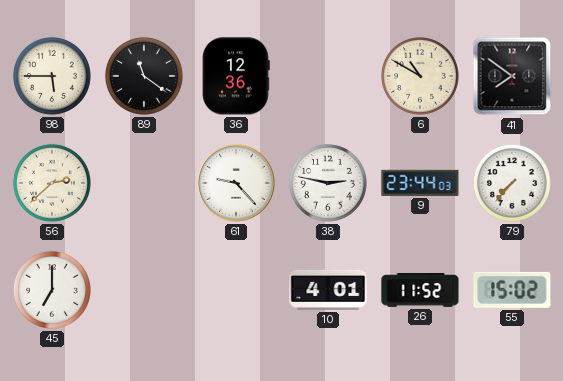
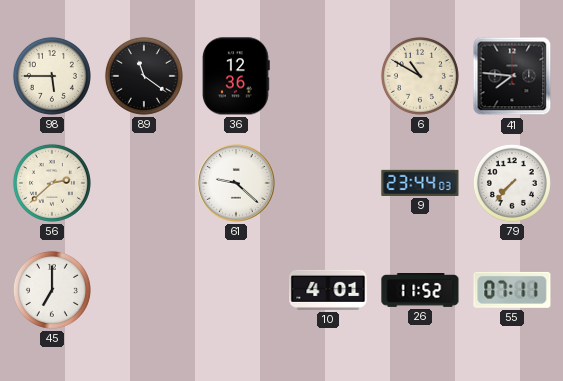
41: 7:51 -> 7:46
61: 9:23 -> 9:22
38: 2:47 -> none
55: 15:02 -> 07:11
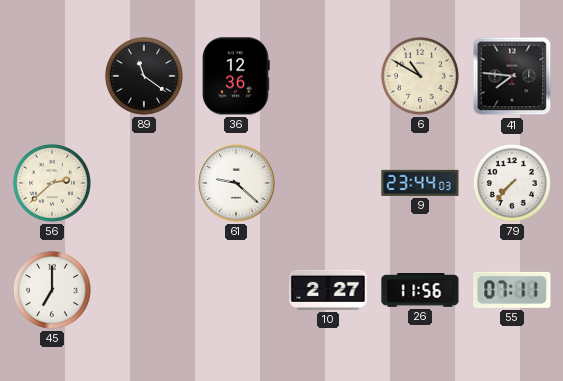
98: 5:45 -> none
10: 4:01 -> 2:27
26: 11:52 -> 11:56
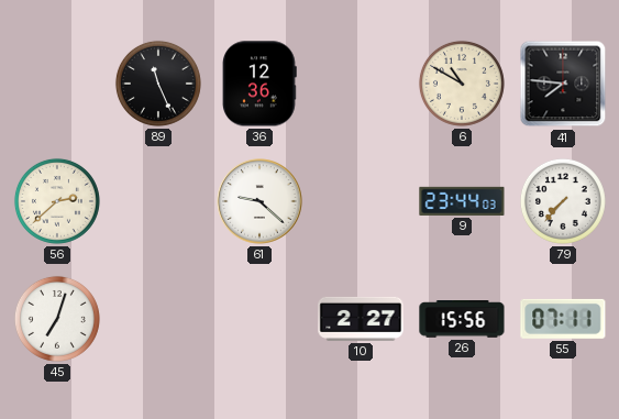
89: 11:21 -> 11:26
45: 7:00 -> 7:03
26: 11:56 -> 15:56
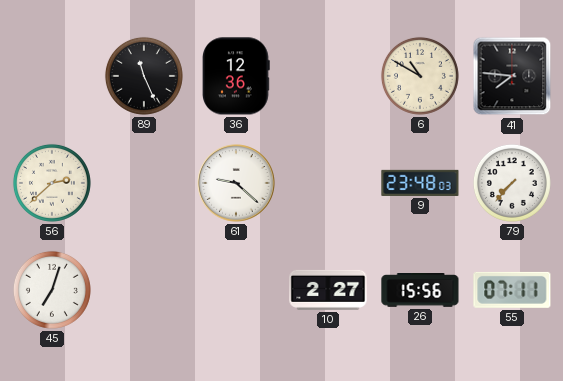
9: 23:44 -> 23:48
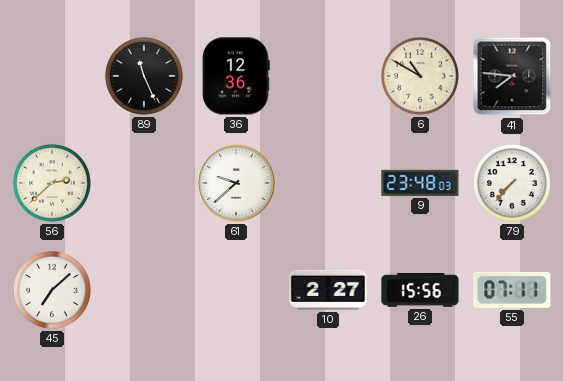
61: 9:22 -> 9:38
45: 7:03 -> 7:08
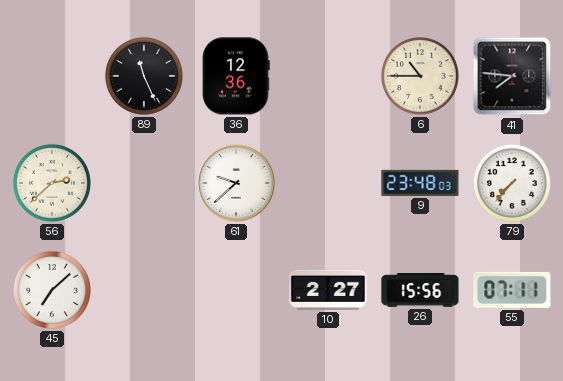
6: 10:50 -> 10:45
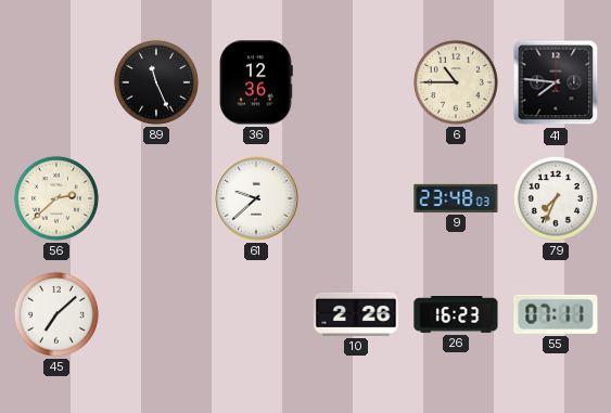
79: 7:37 -> 7:34
10: 2:27 -> 2:26
26: 15:56 -> 16:23
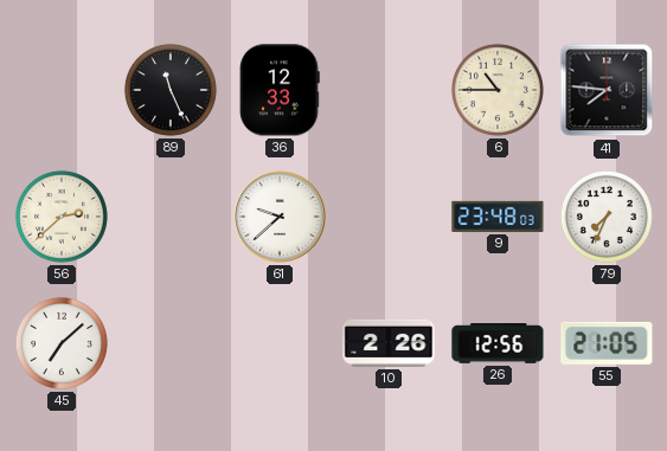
36: 12:36 -> 12:33
26: 16:23 -> 12:56
55: 07:11 -> 21:05
